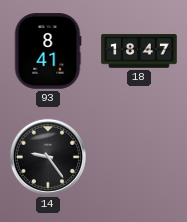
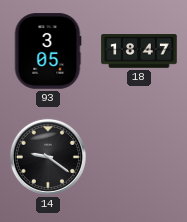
93: 8:41 -> 3:05
14: 9:24 -> 9:21
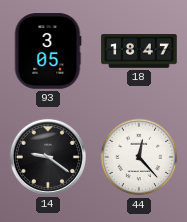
44: none -> 12:23
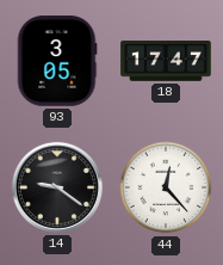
18: 18:47 -> 17:47
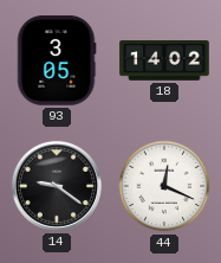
18: 17:47 -> 14:02
44: 12:23 -> 12:19
